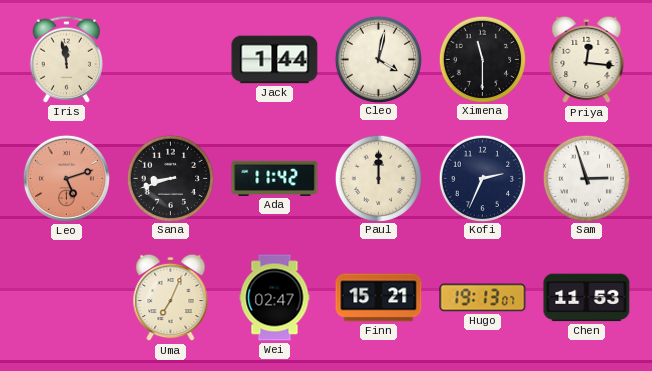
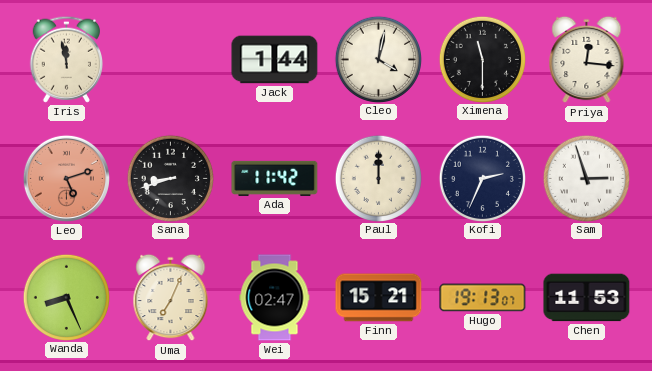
Wanda: none -> 8:26
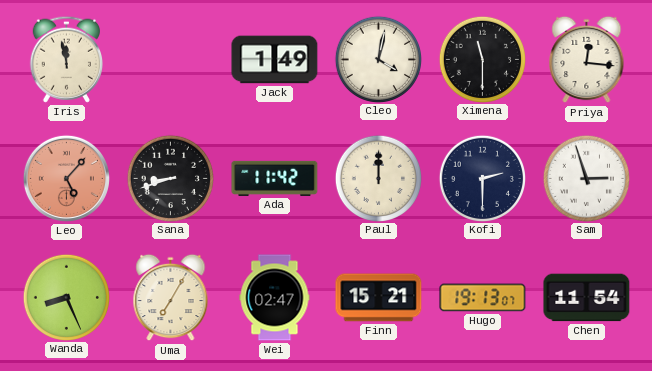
Jack: 1:44 -> 1:49
Leo: 5:12 -> 5:07
Kofi: 2:34 -> 2:30
Uma: 7:04 -> 7:05
Chen: 11:53 -> 11:54
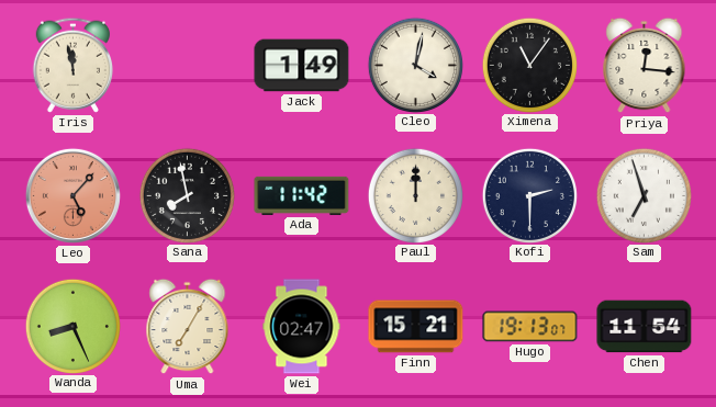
Ximena: 11:30 -> 11:06
Sana: 8:42 -> 7:58
Sam: 2:57 -> 6:57
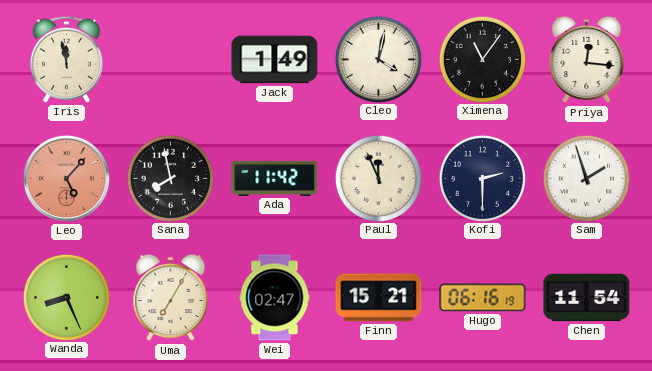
Paul: 12:00 -> 11:56
Sam: 6:57 -> 1:57
Hugo: 19:13 -> 06:16
